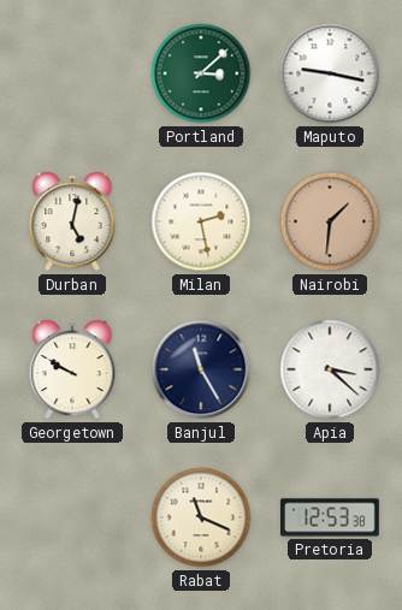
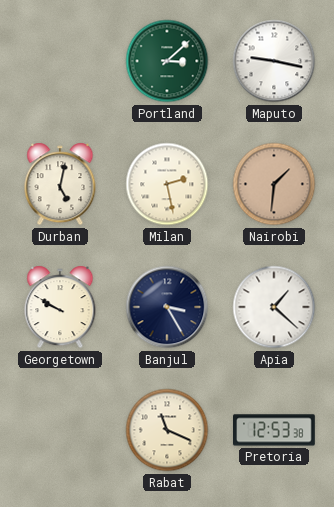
Banjul: 11:25 -> 3:25
Apia: 3:22 -> 1:22
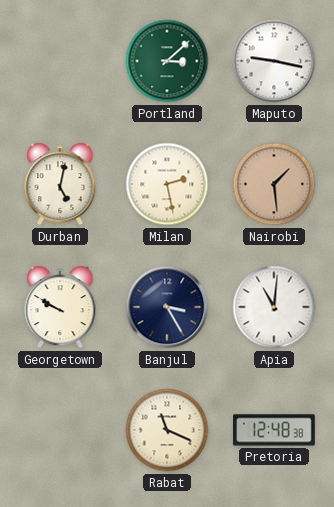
Nairobi: 1:31 -> 1:29
Apia: 1:22 -> 11:01
Pretoria: 12:53 -> 12:48
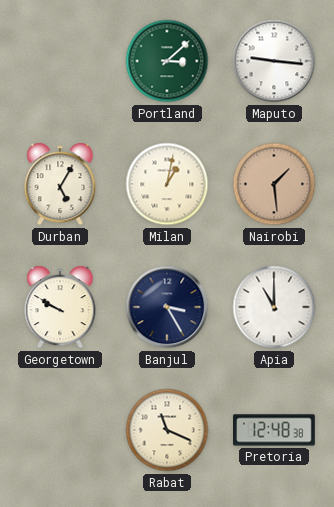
Maputo: 9:17 -> 9:16
Durban: 5:02 -> 5:05
Milan: 2:28 -> 1:02
Apia: 11:01 -> 11:00
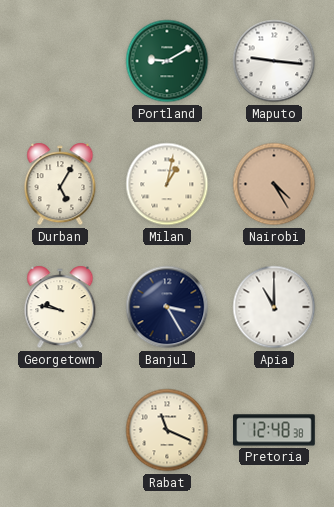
Portland: 3:08 -> 9:10
Nairobi: 1:29 -> 4:25
Georgetown: 9:50 -> 9:47
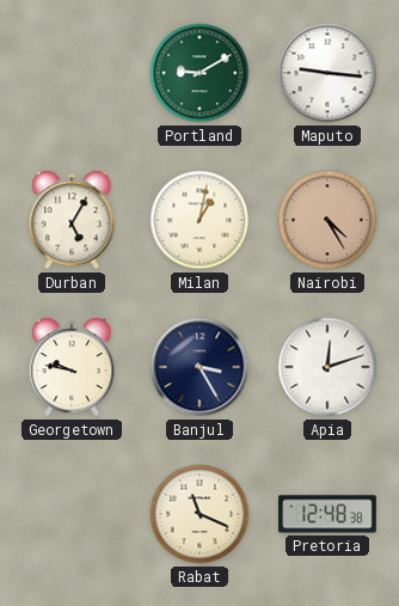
Apia: 11:00 -> 12:12
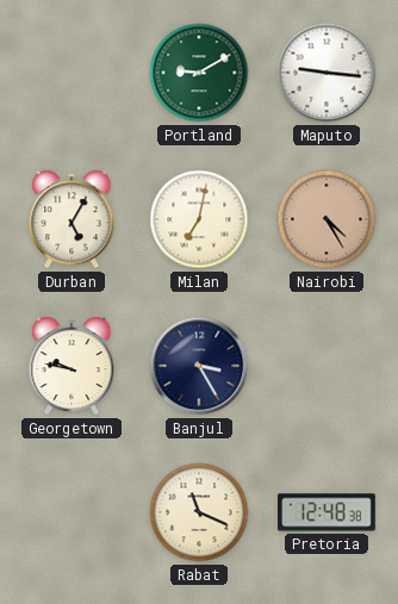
Milan: 1:02 -> 7:02
Apia: 12:12 -> none
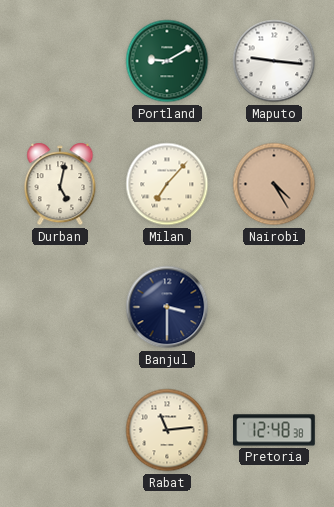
Durban: 5:05 -> 5:02
Milan: 7:02 -> 7:07
Georgetown: 9:47 -> none
Banjul: 3:25 -> 3:30
Rabat: 11:19 -> 11:14
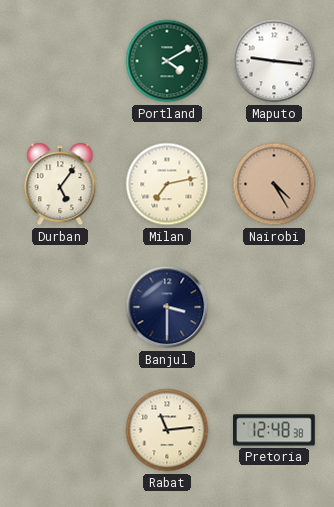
Portland: 9:10 -> 4:10
Durban: 5:02 -> 5:06
Milan: 7:07 -> 7:13
